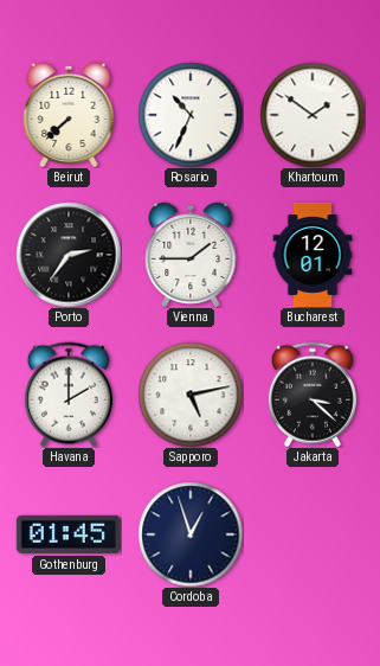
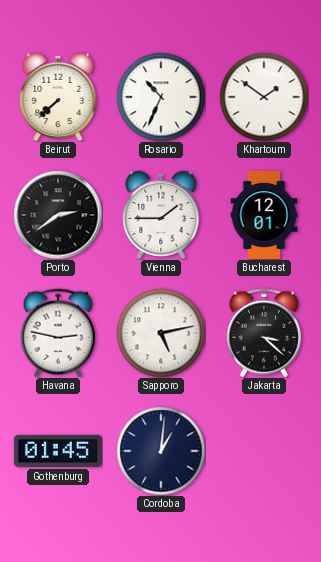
Porto: 2:36 -> 2:39
Havana: 2:00 -> 2:47
Cordoba: 12:57 -> 1:01
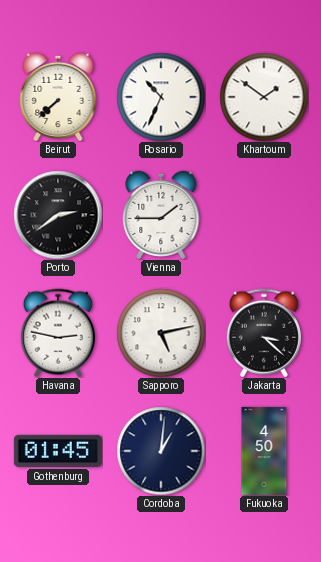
Bucharest: 12:01 -> none
Fukuoka: none -> 4:50
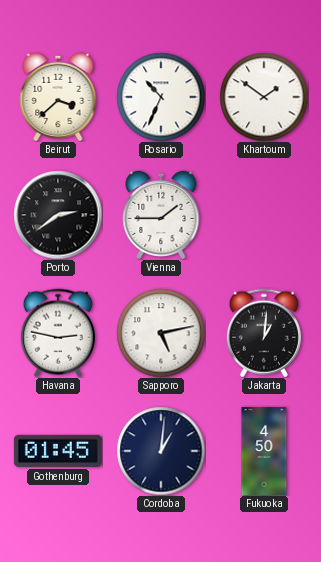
Beirut: 7:38 -> 3:38
Jakarta: 3:22 -> 1:01
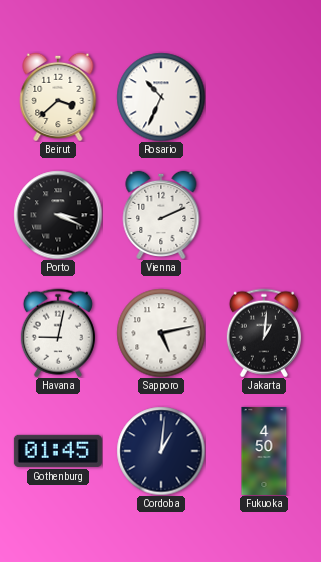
Khartoum: 1:51 -> none
Porto: 2:39 -> 3:19
Vienna: 1:45 -> 2:11
Havana: 2:47 -> 9:02
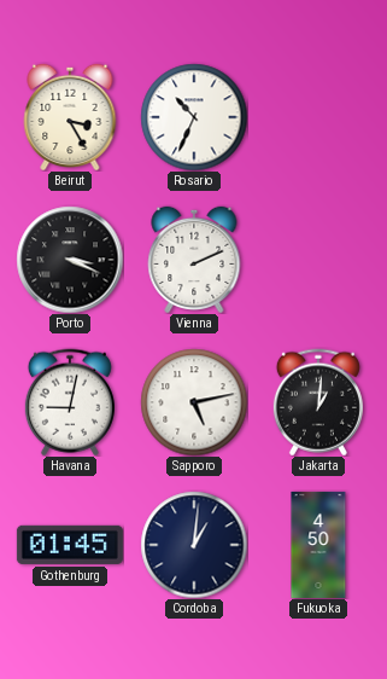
Beirut: 3:38 -> 3:25
